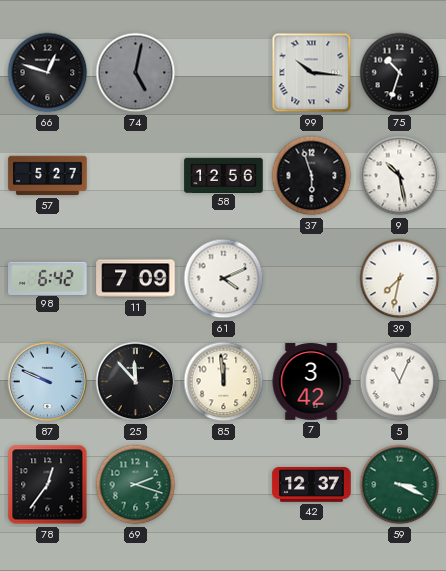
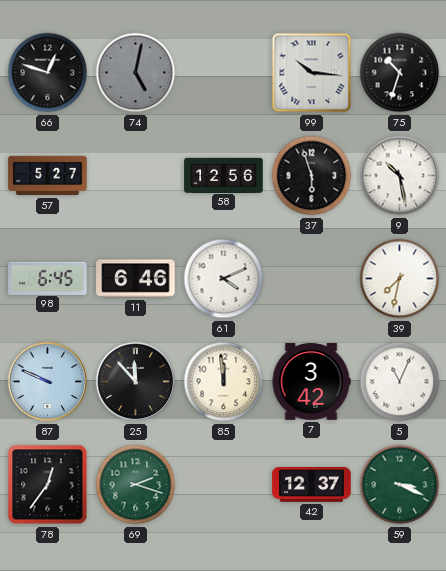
98: 6:42 -> 6:45
11: 7:09 -> 6:46
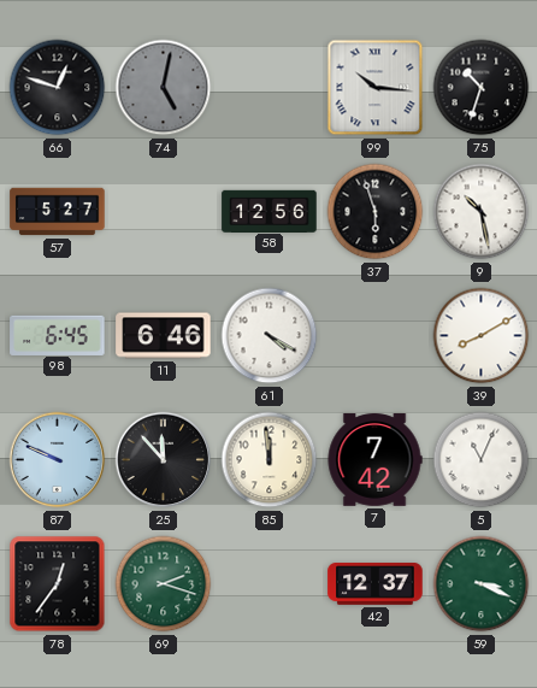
61: 4:11 -> 4:20
39: 7:32 -> 8:10
7: 3:42 -> 7:42
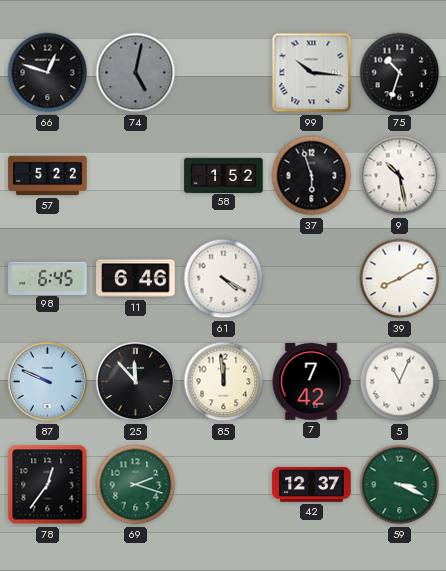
57: 5:27 -> 5:22
58: 12:56 -> 1:52
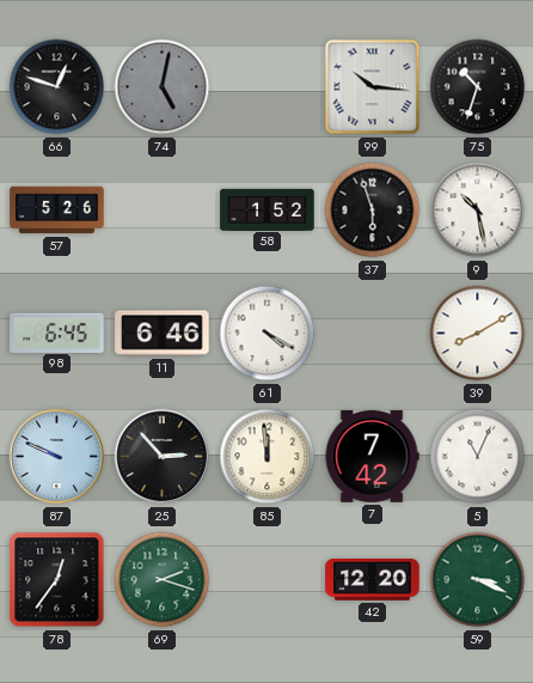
57: 5:22 -> 5:26
25: 11:53 -> 2:53
42: 12:37 -> 12:20
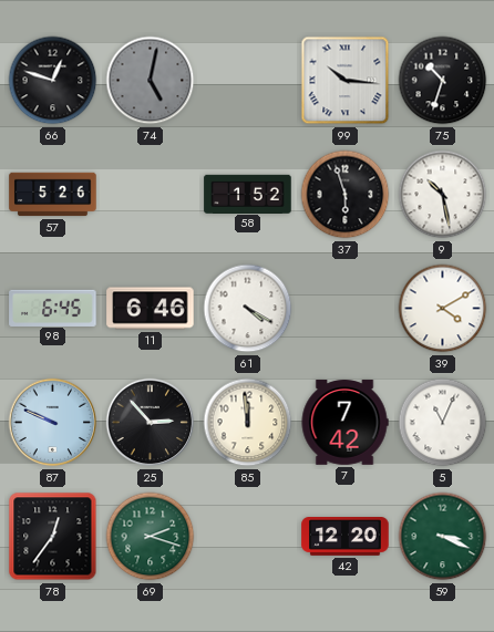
39: 8:10 -> 4:10
